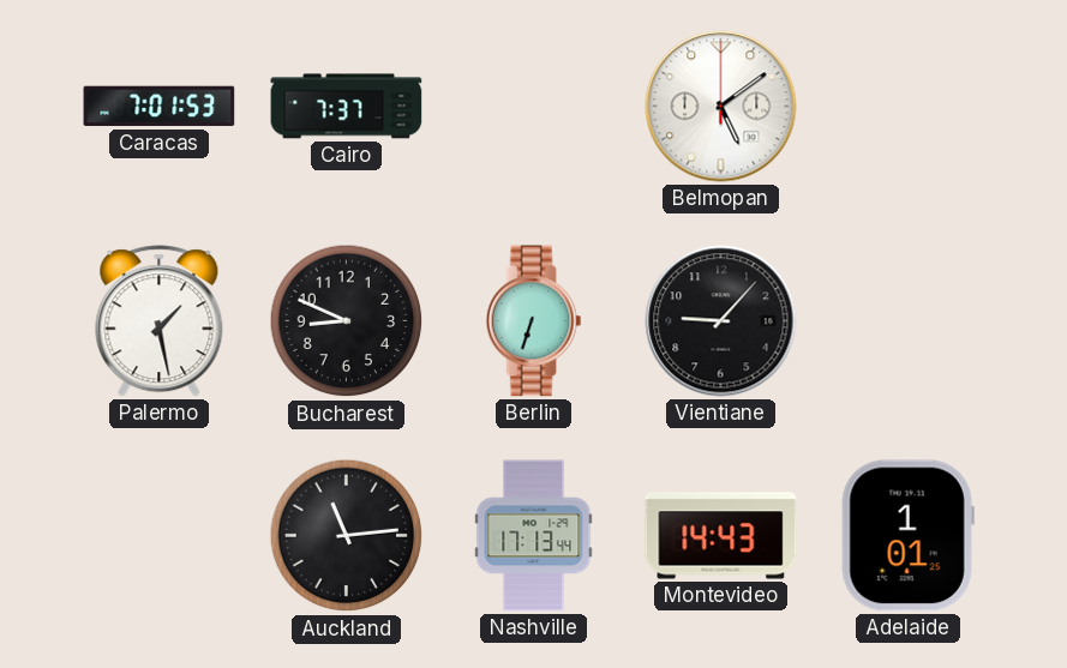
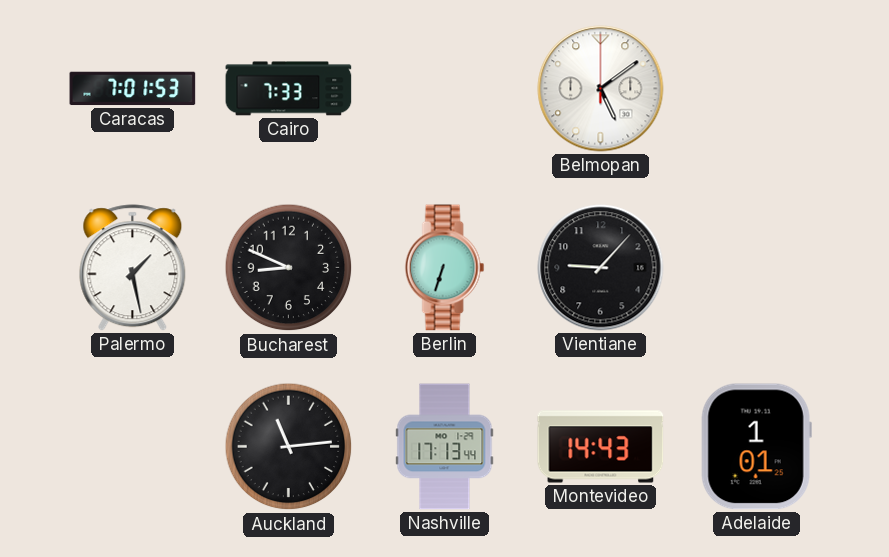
Cairo: 7:37 -> 7:33
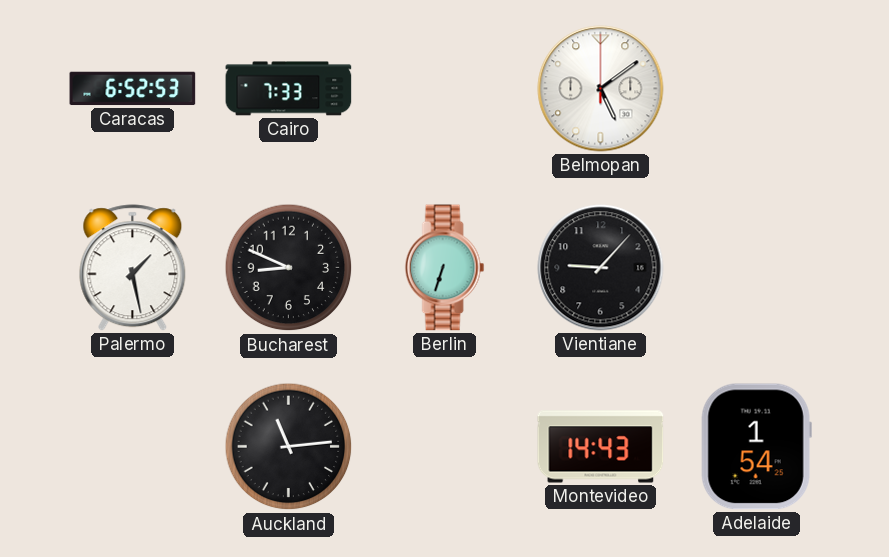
Caracas: 7:01 -> 6:52
Nashville: 17:13 -> none
Adelaide: 1:01 -> 1:54
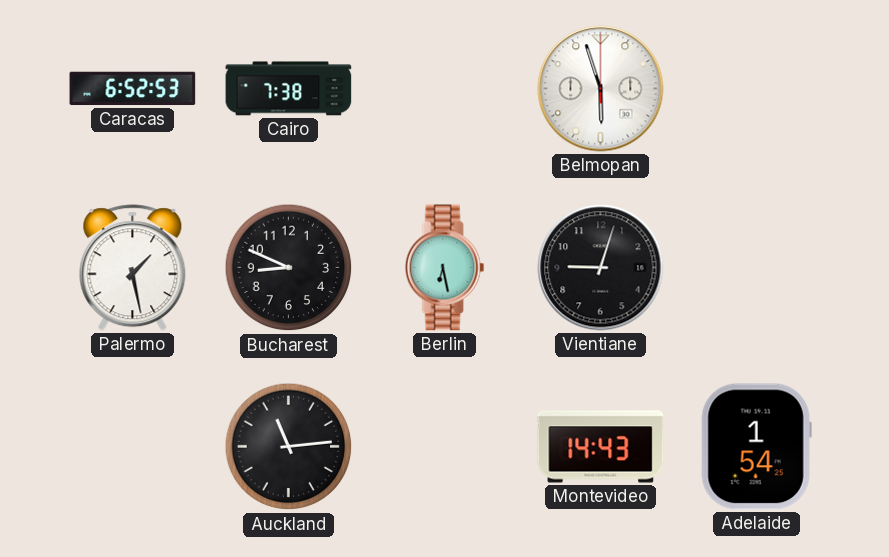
Cairo: 7:33 -> 7:38
Belmopan: 5:09 -> 5:57
Berlin: 6:33 -> 6:28
Vientiane: 9:07 -> 9:03
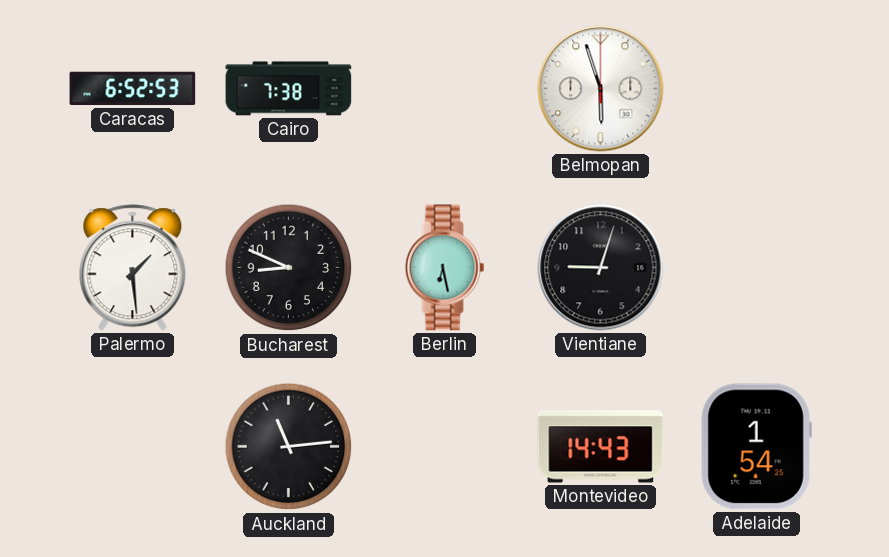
Palermo: 1:28 -> 1:29
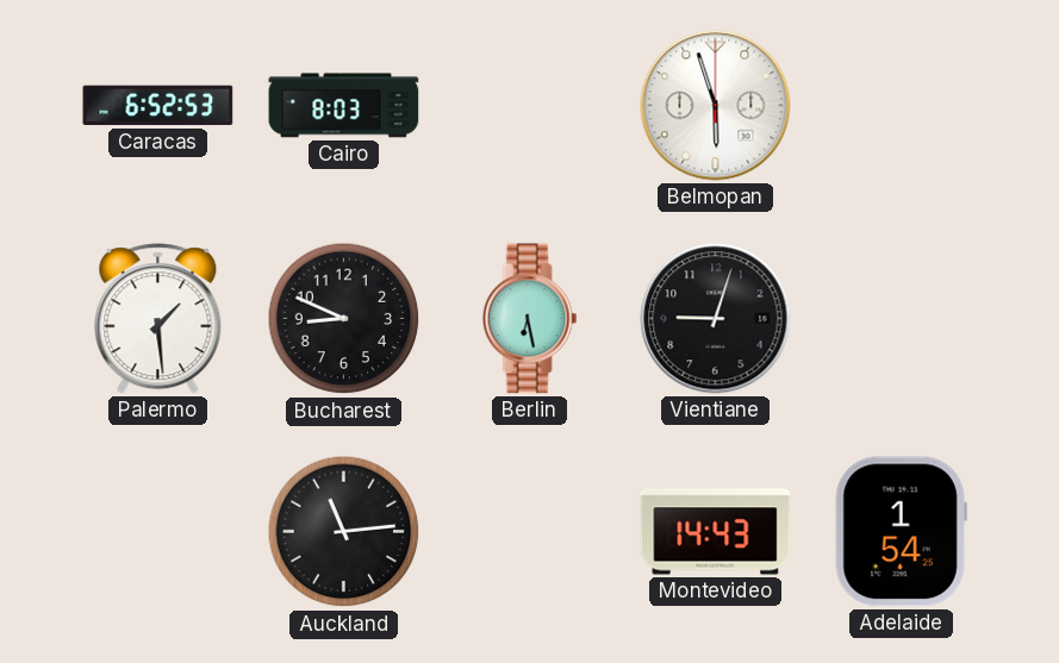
Cairo: 7:38 -> 8:03
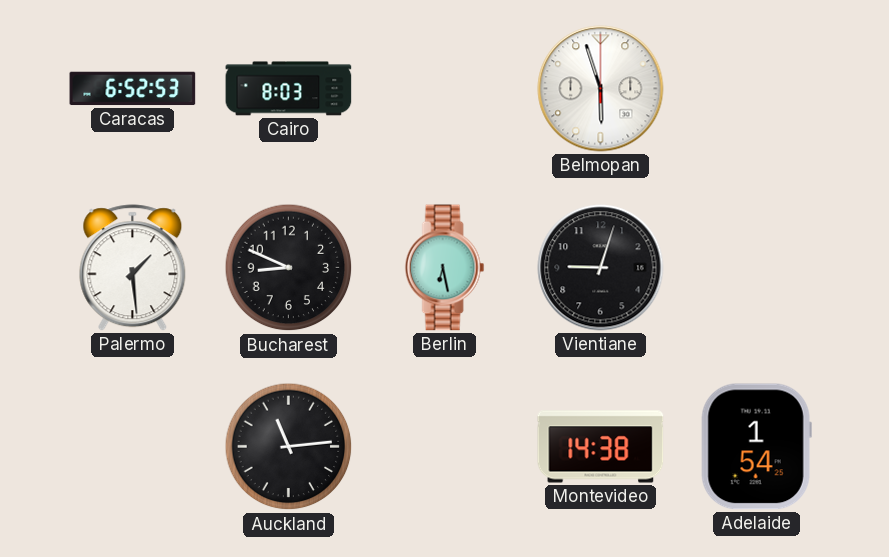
Montevideo: 14:43 -> 14:38
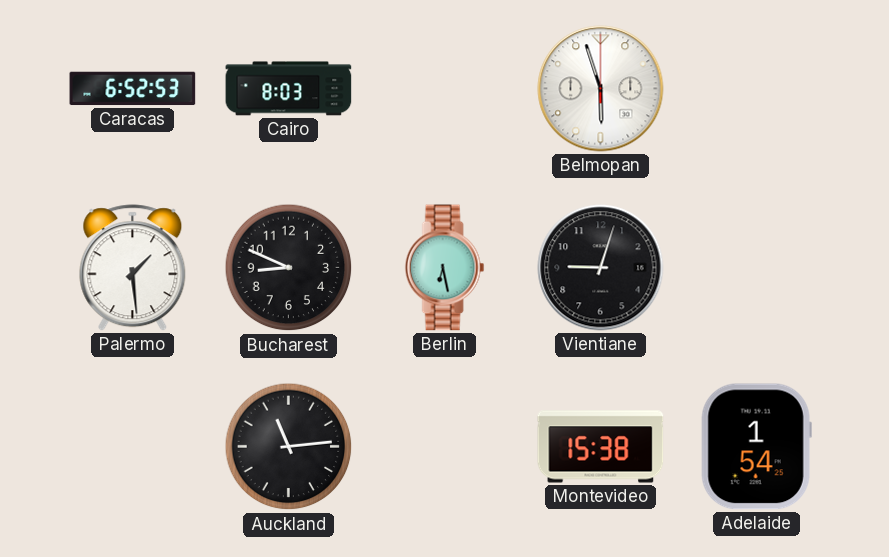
Montevideo: 14:38 -> 15:38
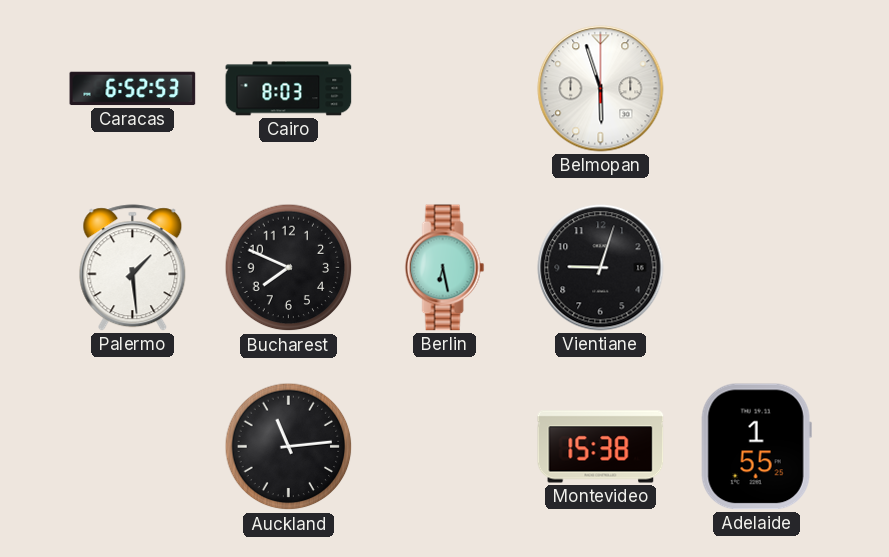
Bucharest: 8:49 -> 7:49
Adelaide: 1:54 -> 1:55
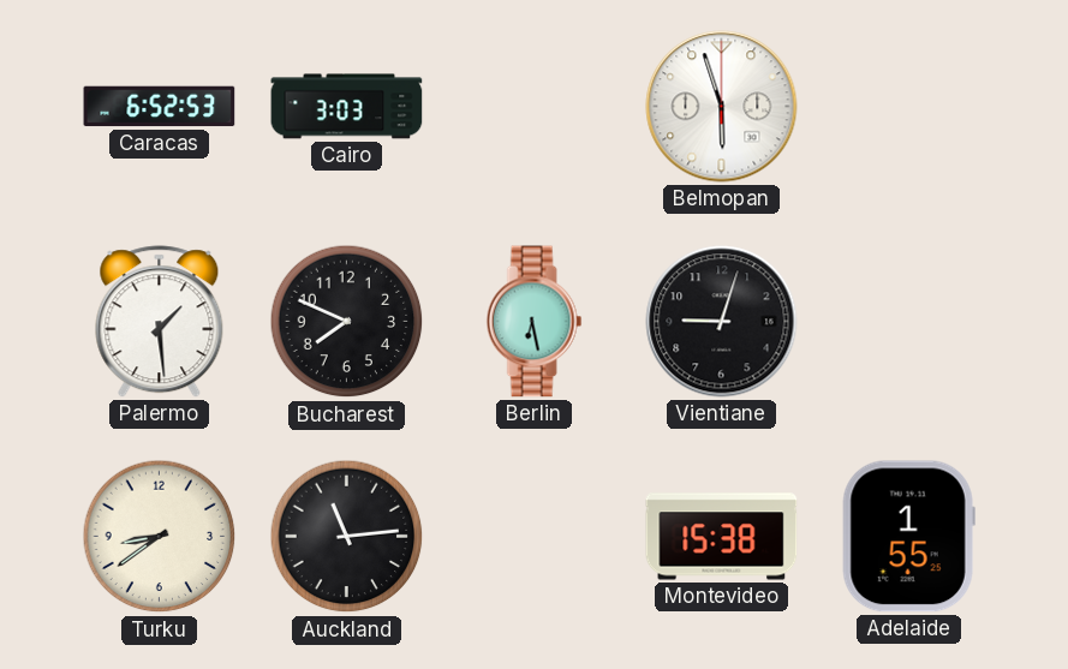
Cairo: 8:03 -> 3:03
Turku: none -> 8:39
